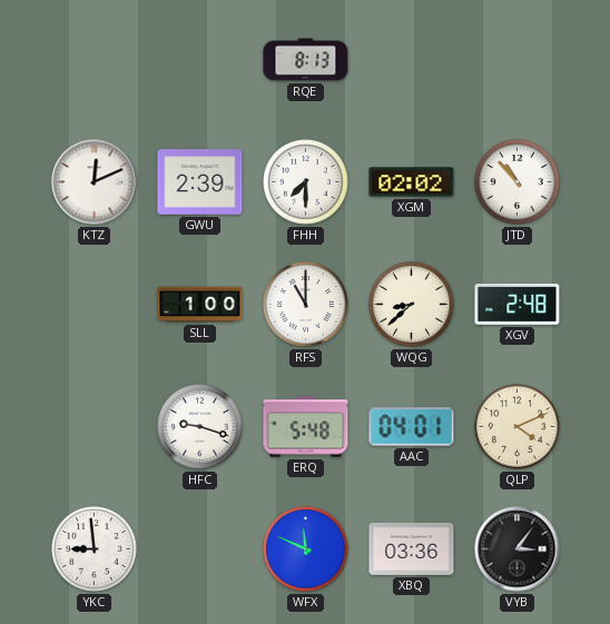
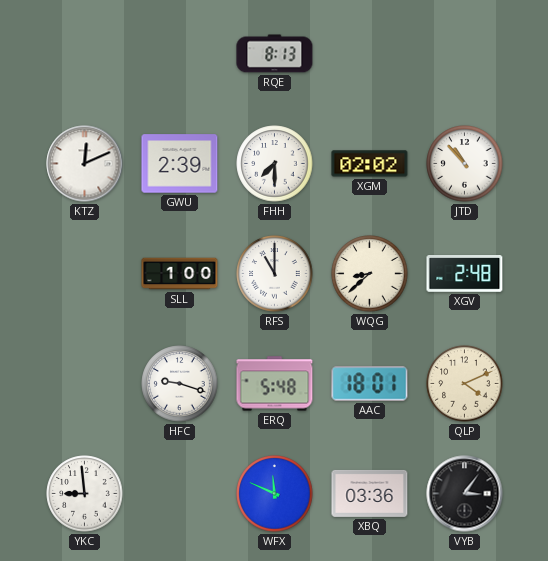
AAC: 04:01 -> 18:01
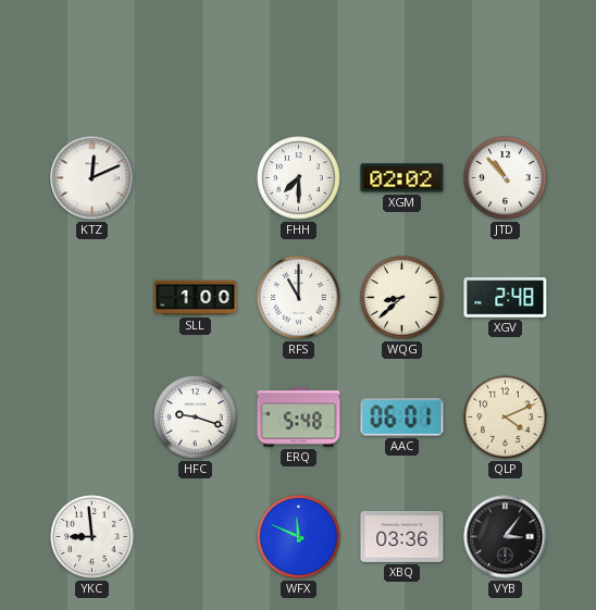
RQE: 8:13 -> none
GWU: 2:39 -> none
AAC: 18:01 -> 06:01
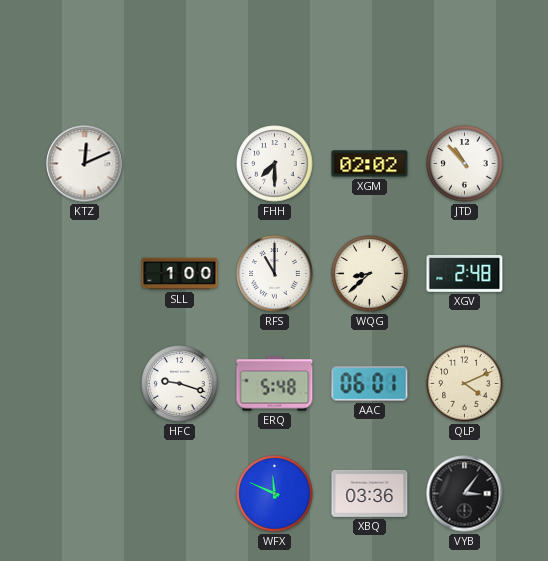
YKC: 8:59 -> none
